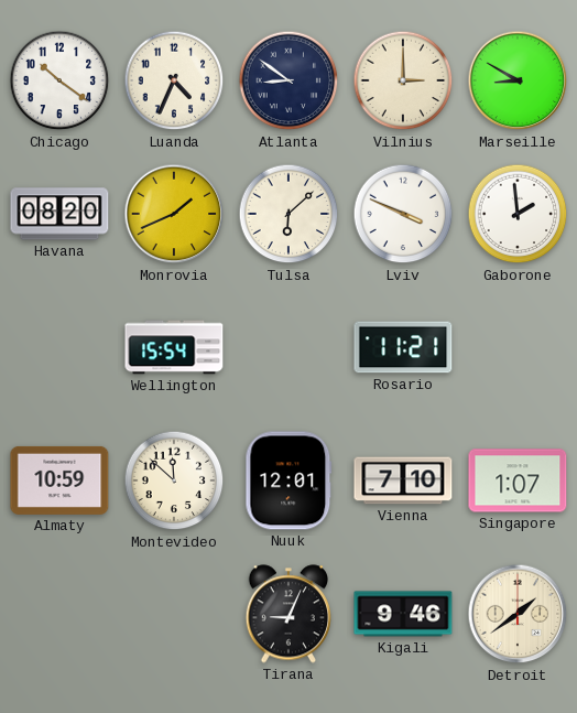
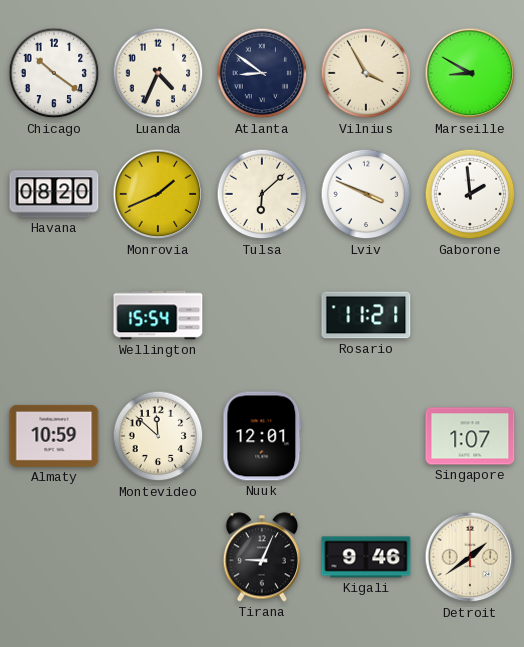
Vilnius: 3:00 -> 3:55
Vienna: 7:10 -> none
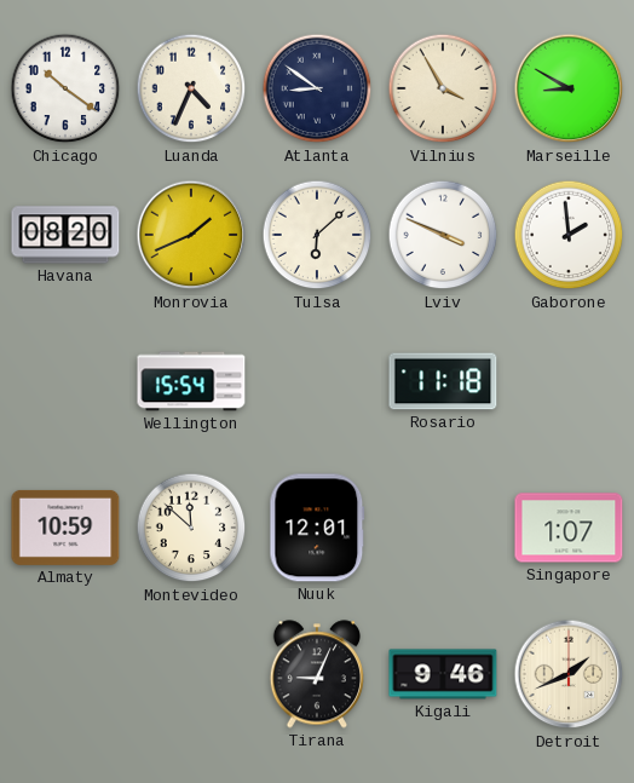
Rosario: 11:21 -> 11:18
Detroit: 1:39 -> 1:41
